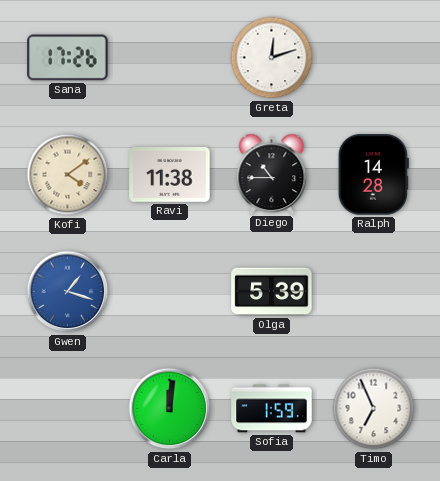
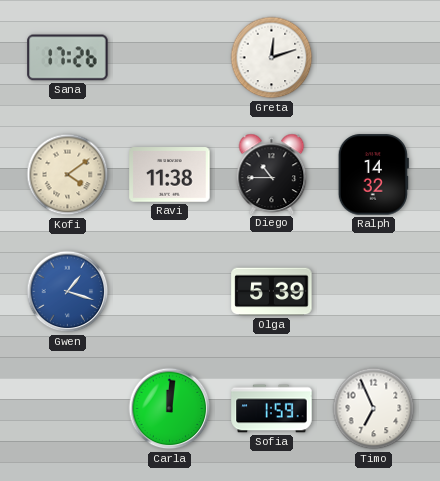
Ralph: 14:28 -> 14:32
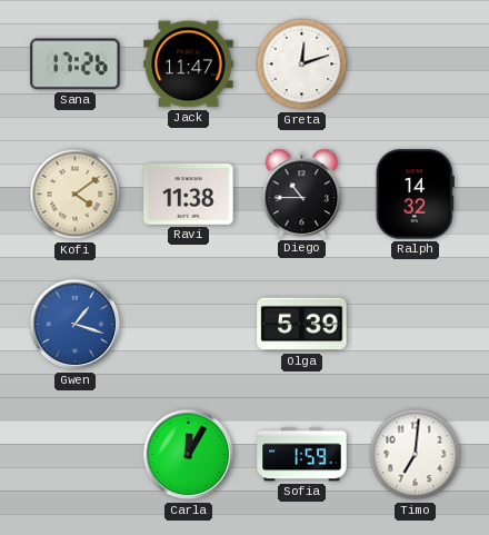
Jack: none -> 11:47
Carla: 12:01 -> 12:05
Timo: 6:56 -> 7:01
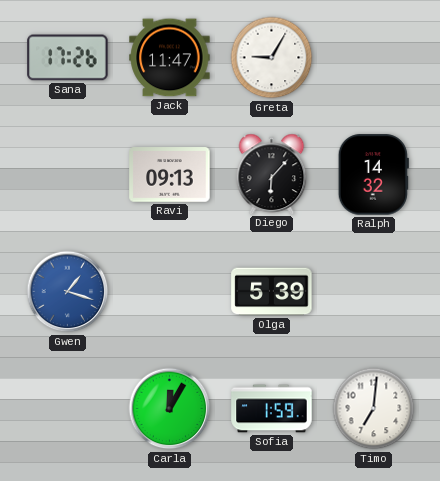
Greta: 12:12 -> 9:05
Kofi: 4:09 -> none
Ravi: 11:38 -> 09:13
Diego: 10:45 -> 6:07
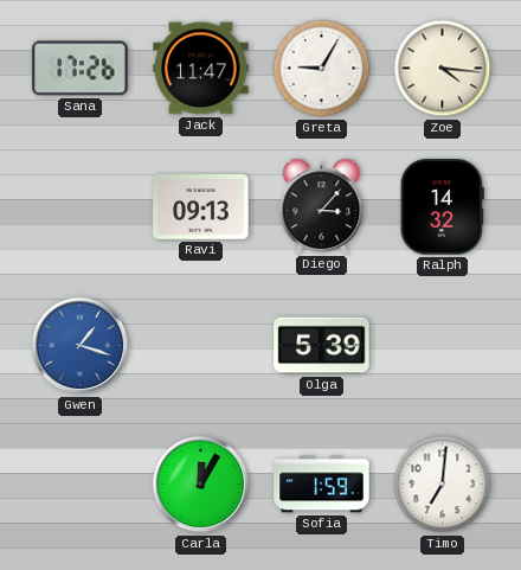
Zoe: none -> 4:16
Diego: 6:07 -> 3:07
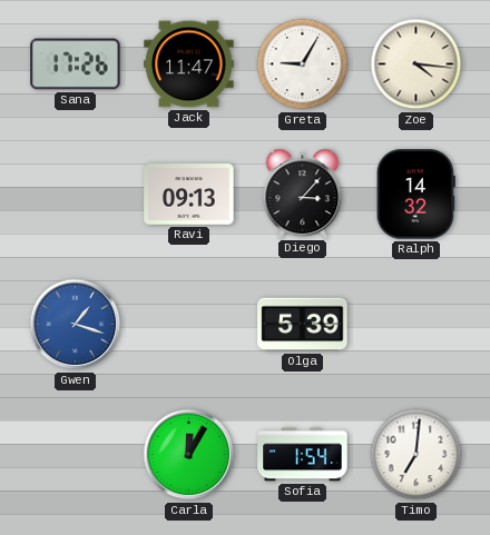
Sofia: 1:59 -> 1:54
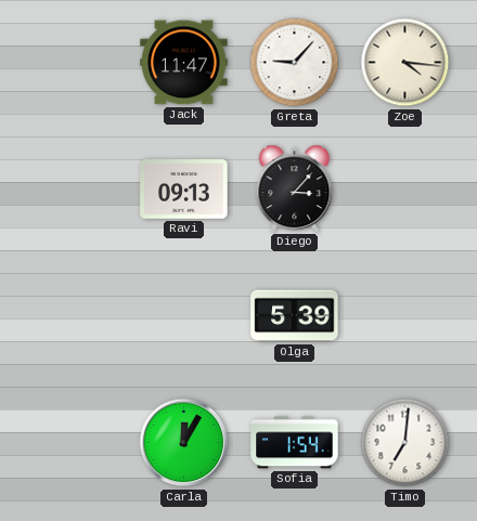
Sana: 17:26 -> none
Greta: 9:05 -> 9:07
Ralph: 14:32 -> none
Gwen: 1:18 -> none
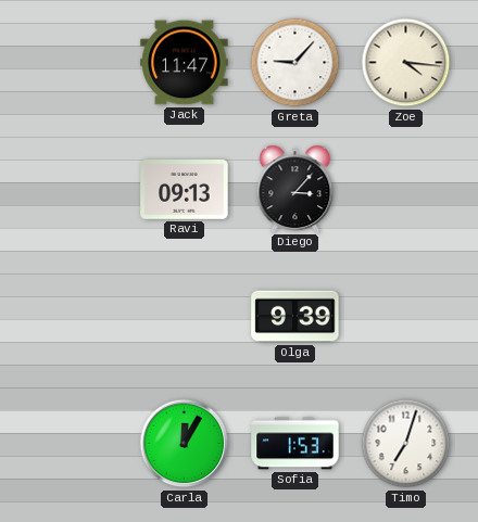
Olga: 5:39 -> 9:39
Sofia: 1:54 -> 1:53
Timo: 7:01 -> 7:03
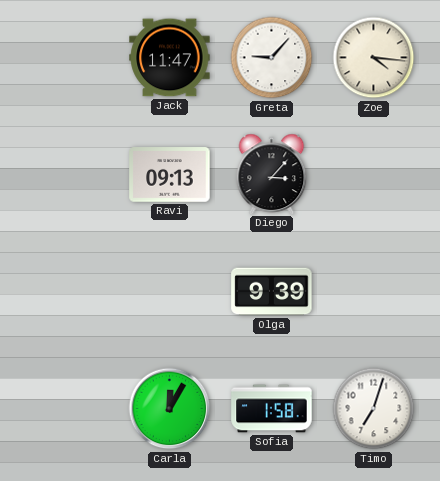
Sofia: 1:53 -> 1:58
